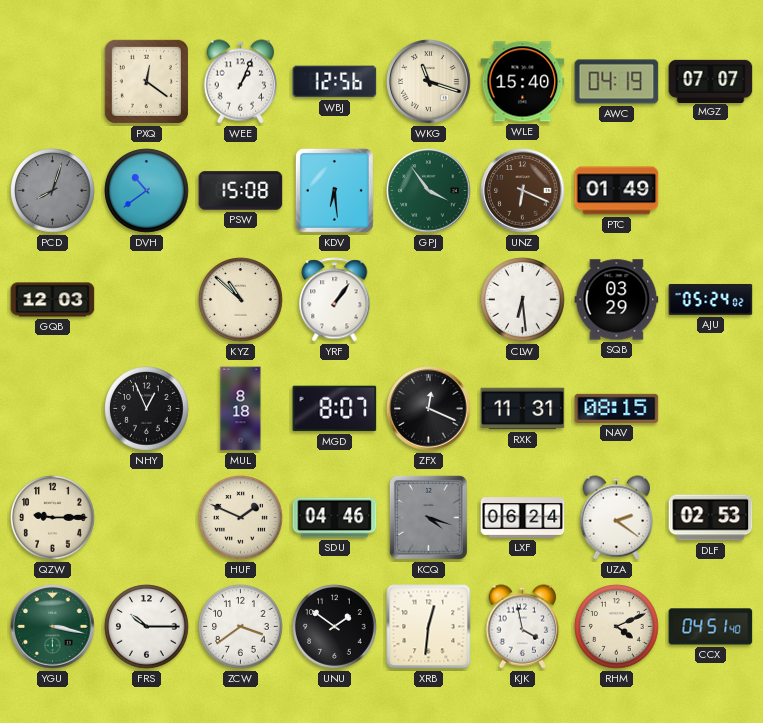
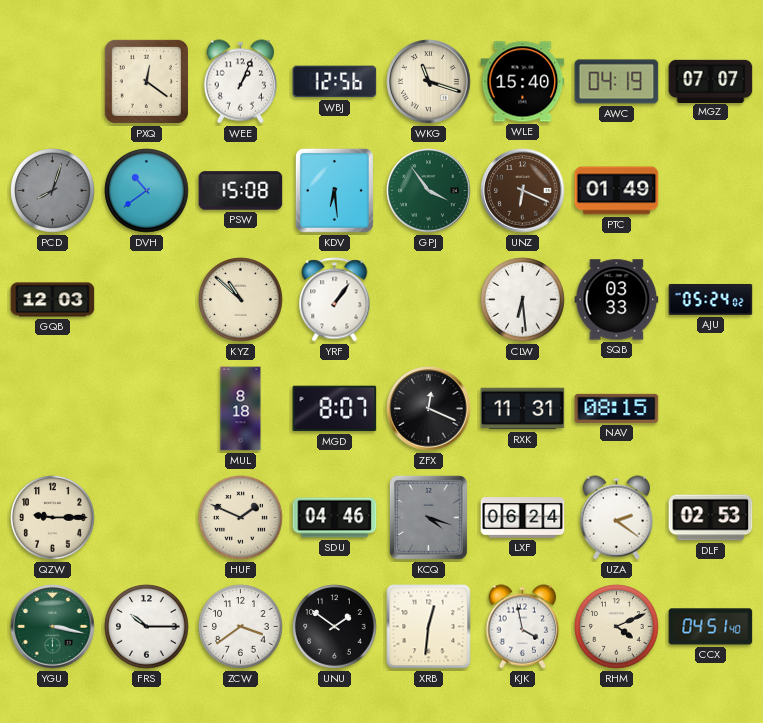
SQB: 03:29 -> 03:33
NHY: 12:56 -> none
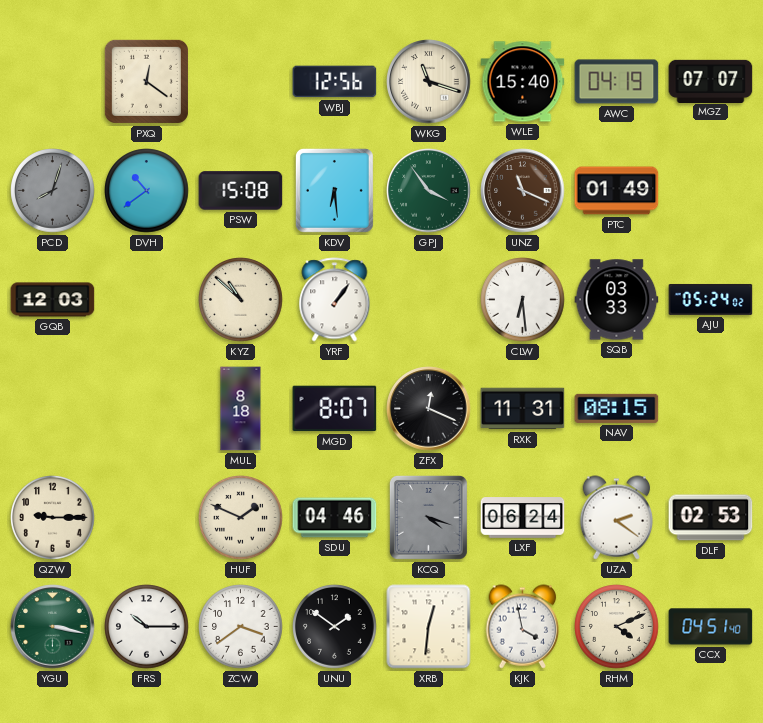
WEE: 1:04 -> none
UNZ: 6:19 -> 11:19
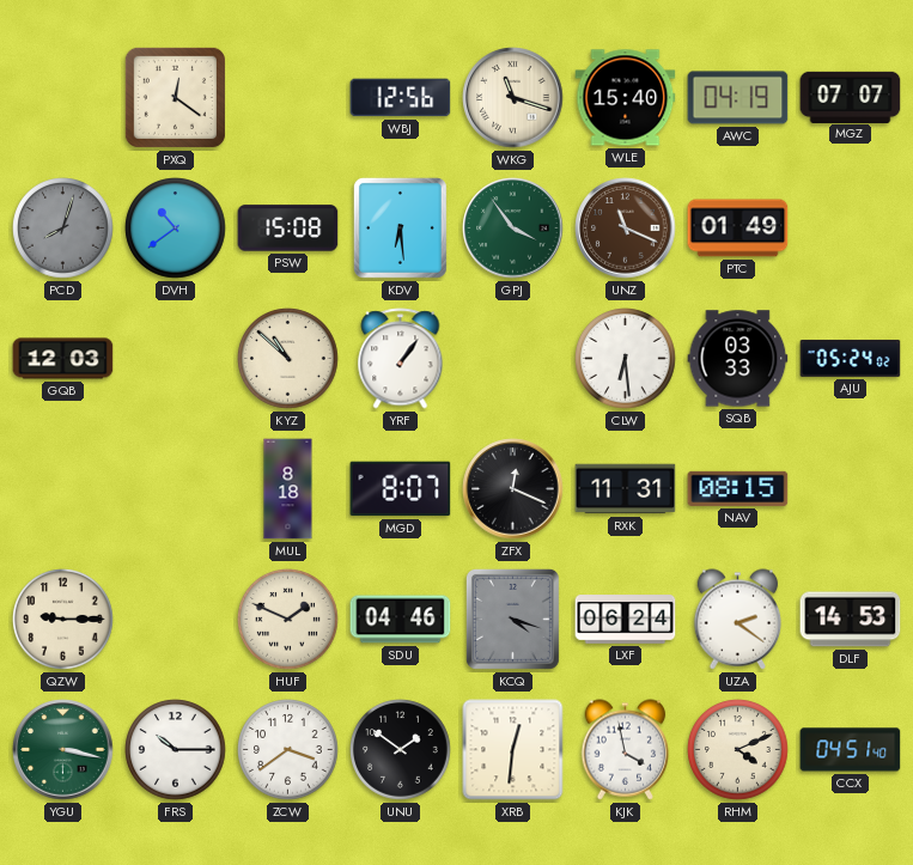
DLF: 02:53 -> 14:53
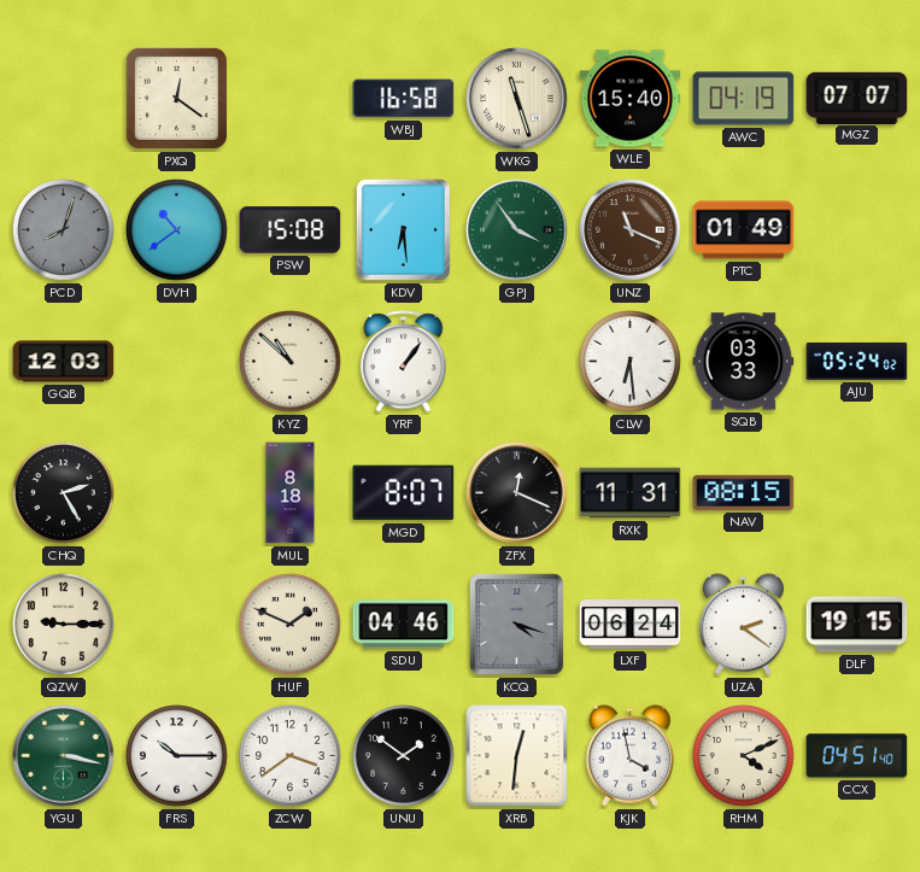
WBJ: 12:56 -> 16:58
WKG: 11:18 -> 11:27
CHQ: none -> 2:25
DLF: 14:53 -> 19:15
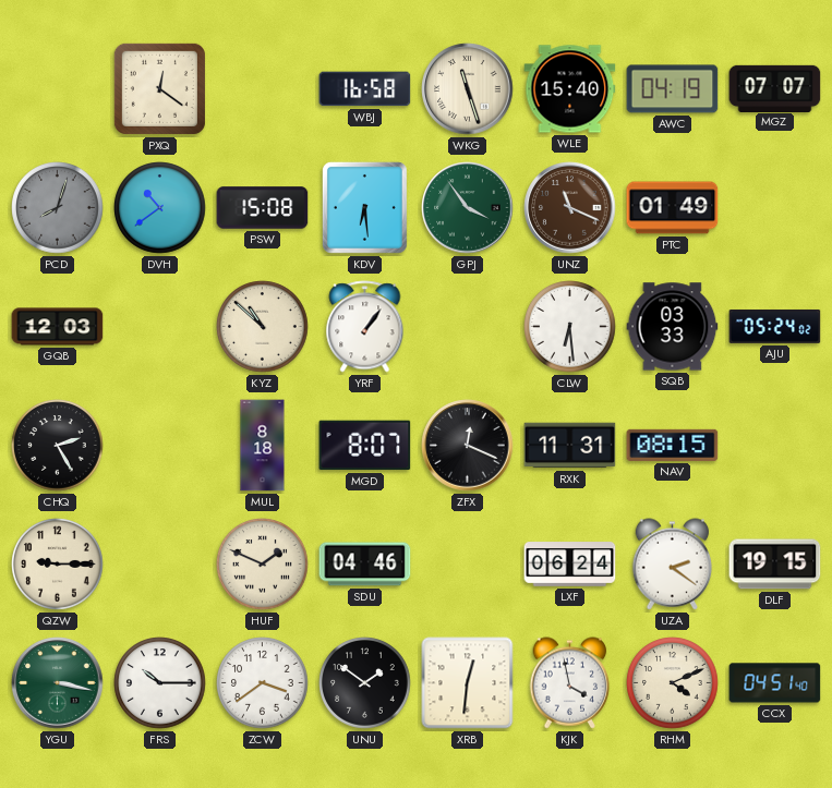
KCQ: 4:18 -> none
